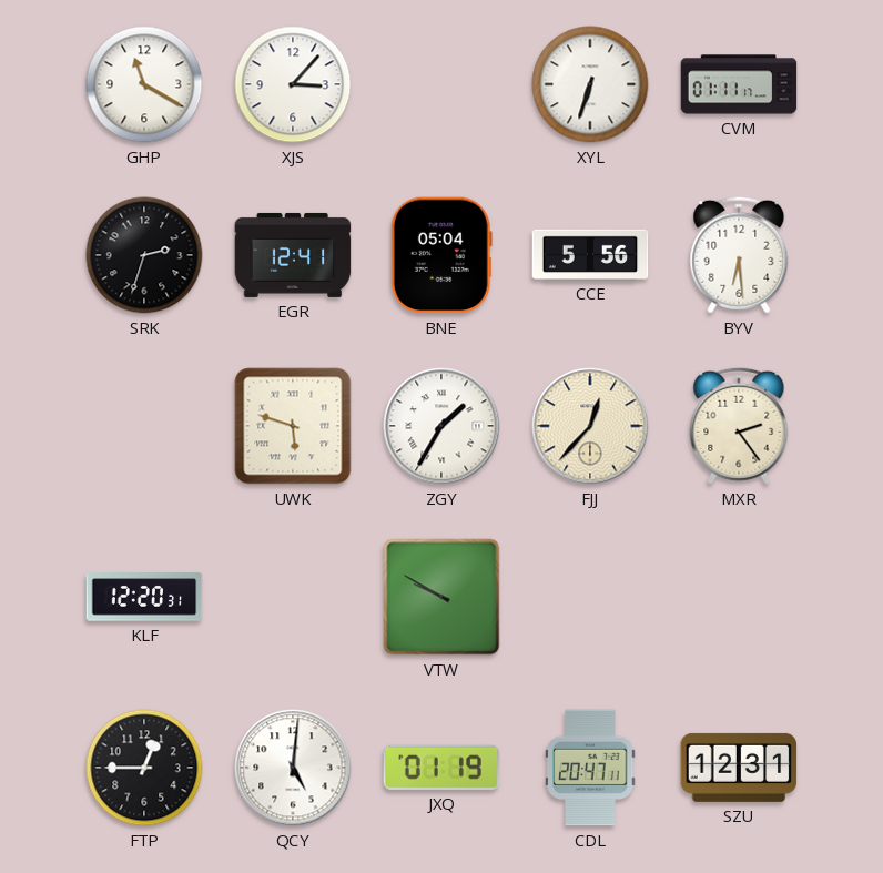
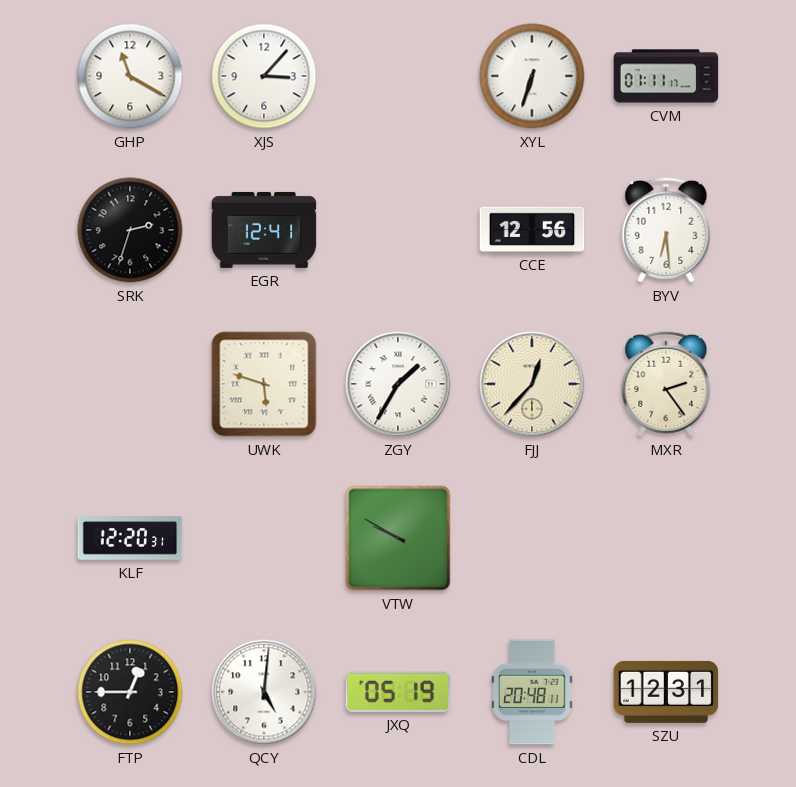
BNE: 05:04 -> none
CCE: 5:56 -> 12:56
JXQ: 01:19 -> 05:19
CDL: 20:47 -> 20:48
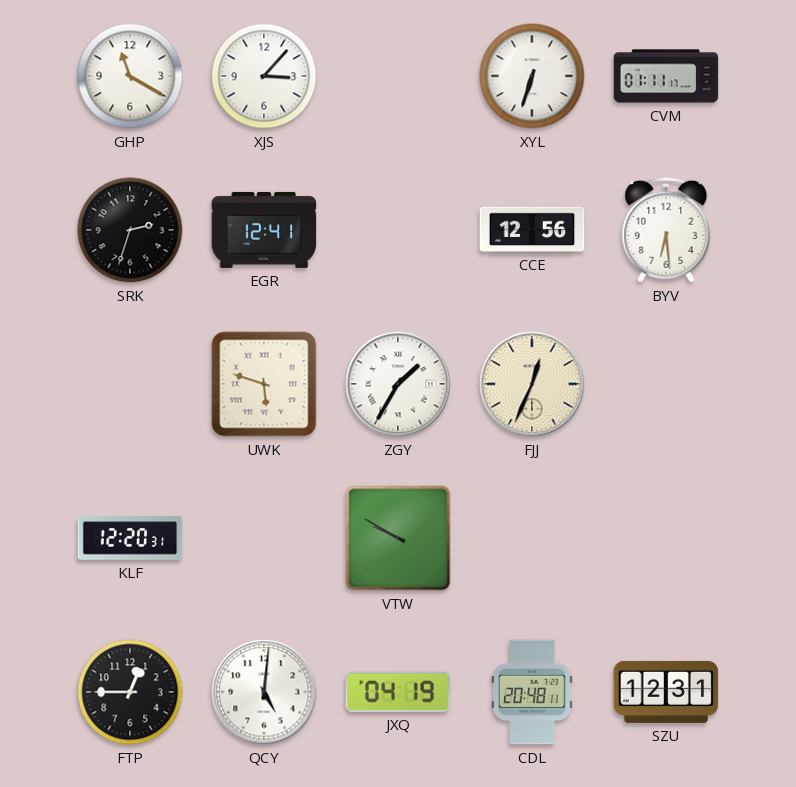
FJJ: 12:37 -> 12:34
MXR: 2:24 -> none
JXQ: 05:19 -> 04:19
